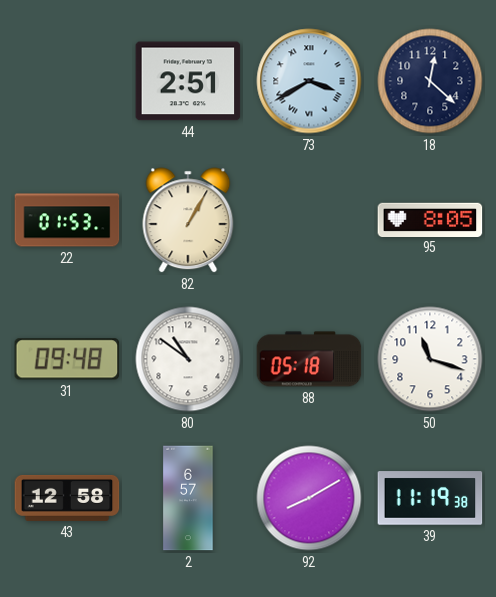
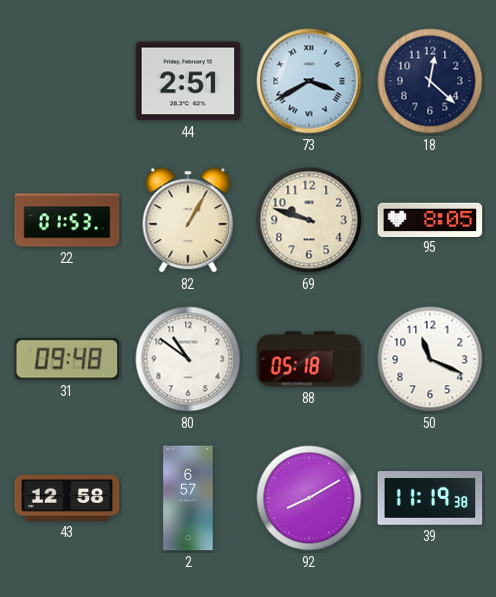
69: none -> 9:48
50: 11:18 -> 11:19
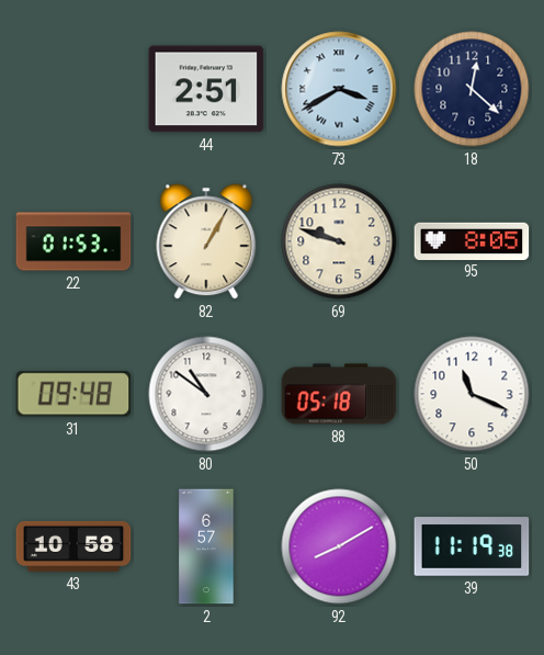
43: 12:58 -> 10:58
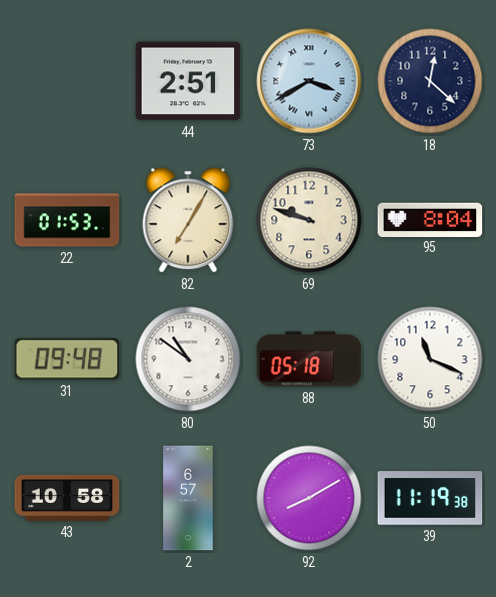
82: 1:05 -> 7:05
95: 8:05 -> 8:04
